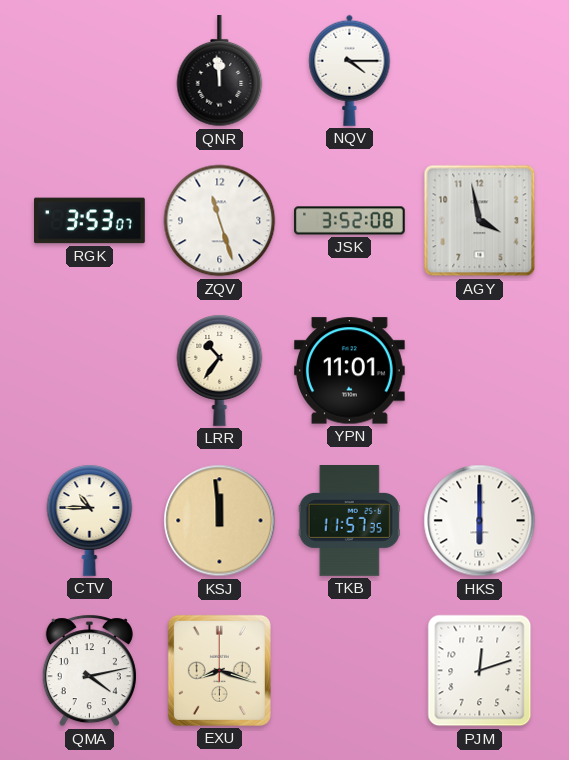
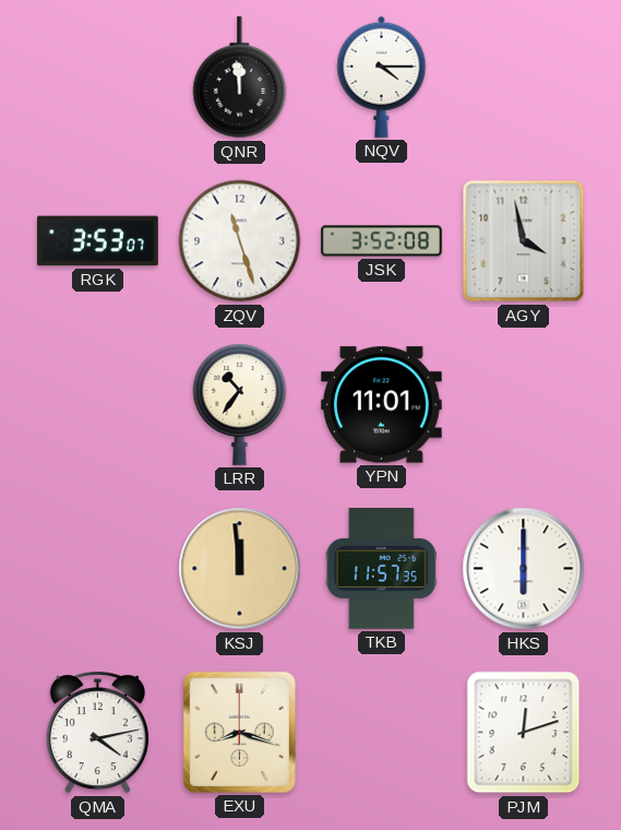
CTV: 10:45 -> none
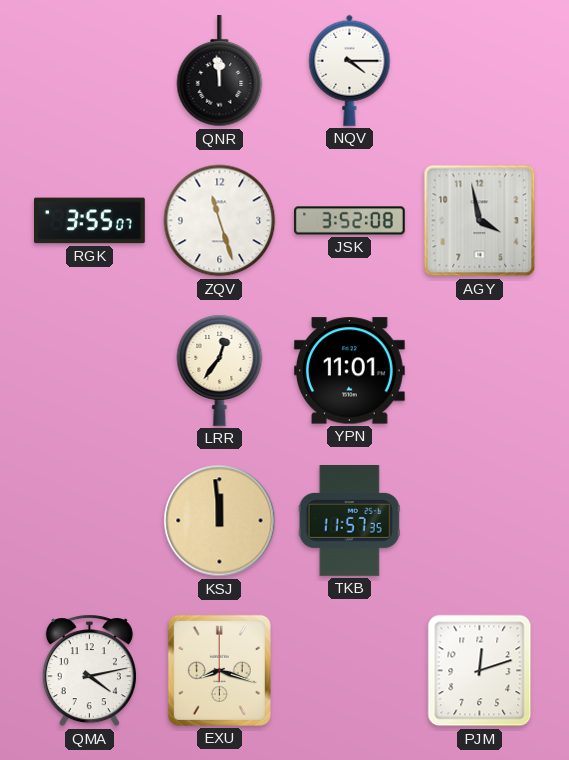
RGK: 3:53 -> 3:55
LRR: 10:36 -> 12:36
HKS: 6:00 -> none
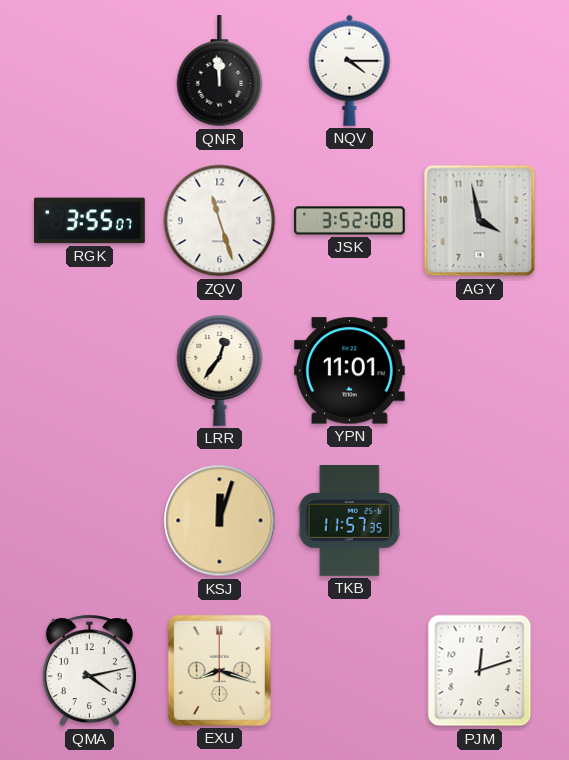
KSJ: 11:59 -> 12:03
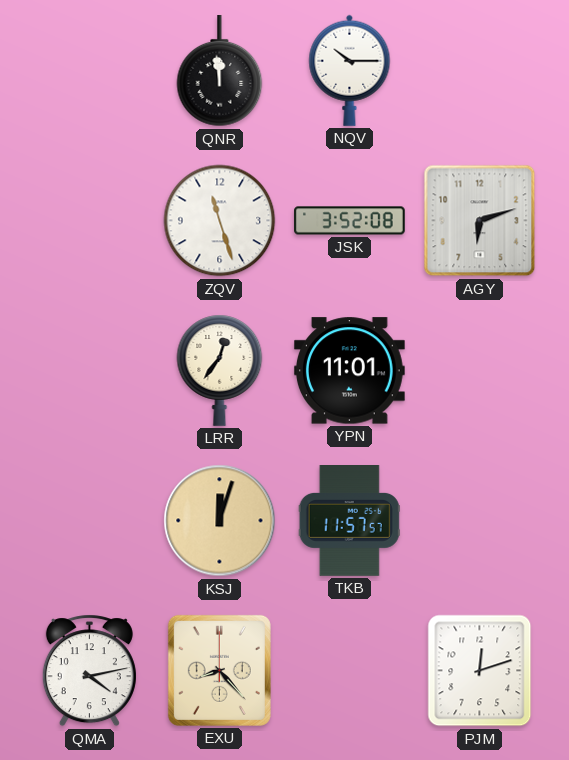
NQV: 4:15 -> 10:15
RGK: 3:55 -> none
AGY: 3:58 -> 6:12
TKB: 11:57:35 -> 11:57:57
EXU: 8:18 -> 8:23
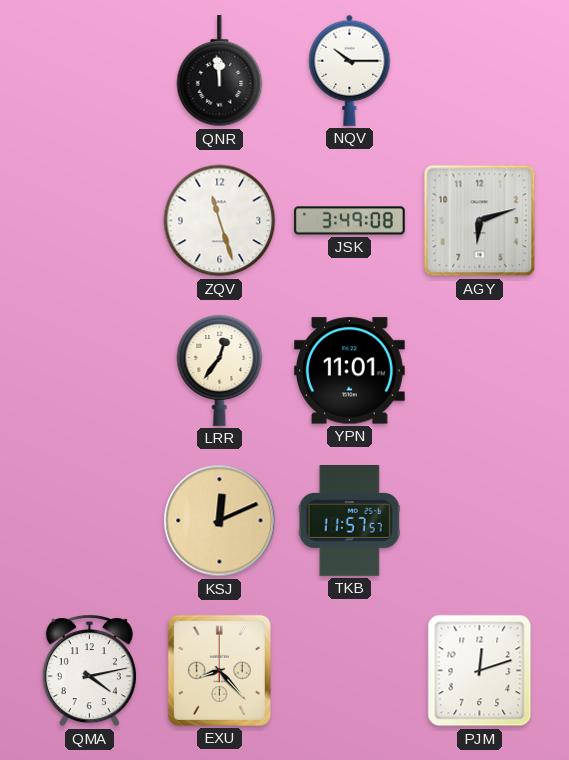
JSK: 3:52 -> 3:49
KSJ: 12:03 -> 12:11
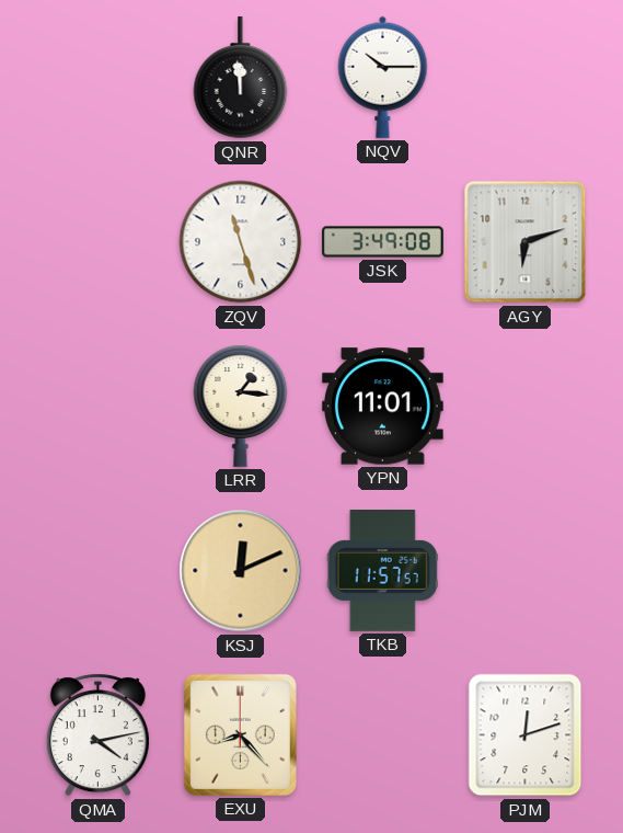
LRR: 12:36 -> 1:16
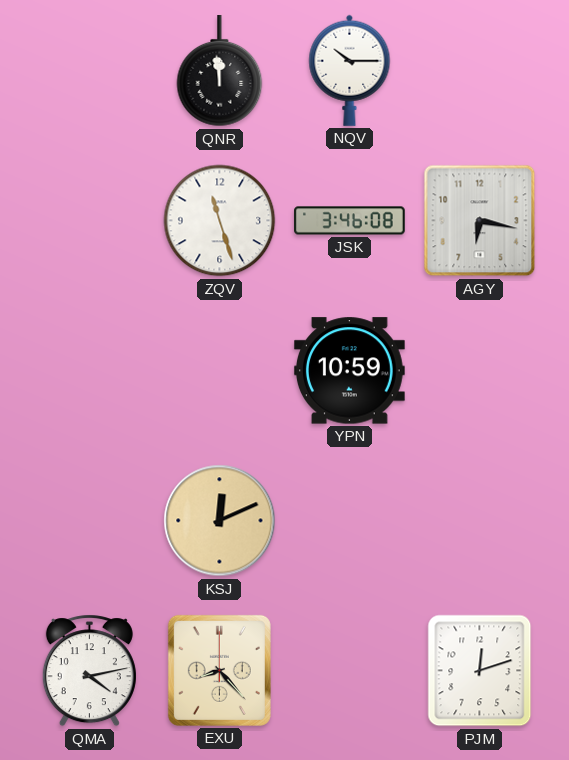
JSK: 3:49 -> 3:46
AGY: 6:12 -> 6:17
LRR: 1:16 -> none
YPN: 11:01 -> 10:59
TKB: 11:57 -> none
